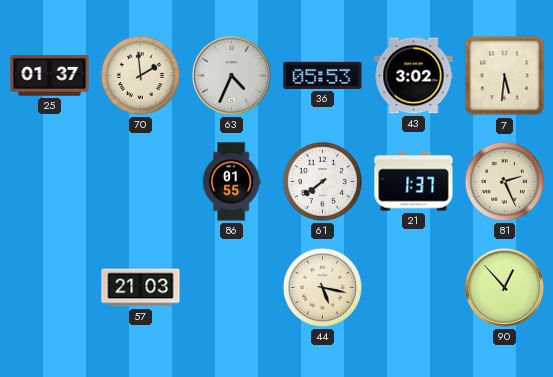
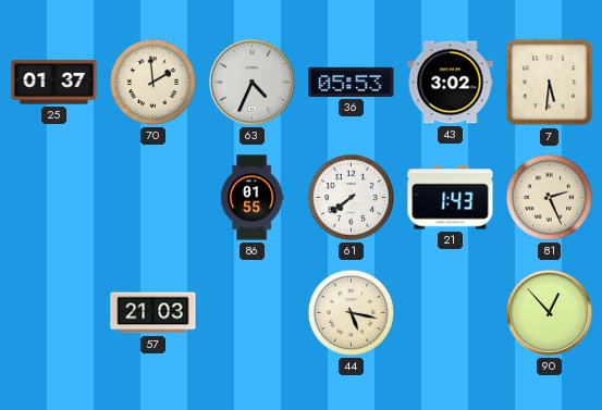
21: 1:37 -> 1:43
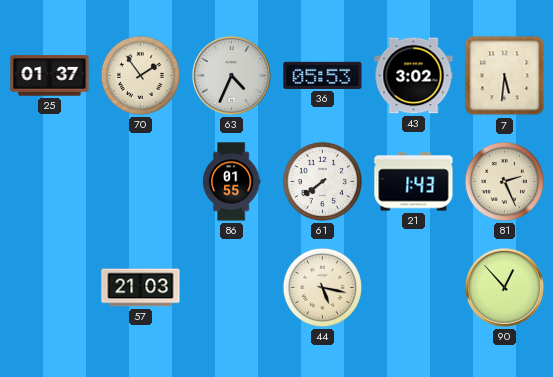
70: 1:59 -> 1:54
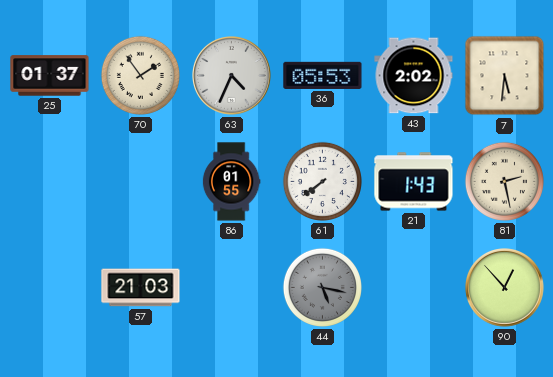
43: 3:02 -> 2:02
81: 2:26 -> 2:28
44 dial: cream -> grey
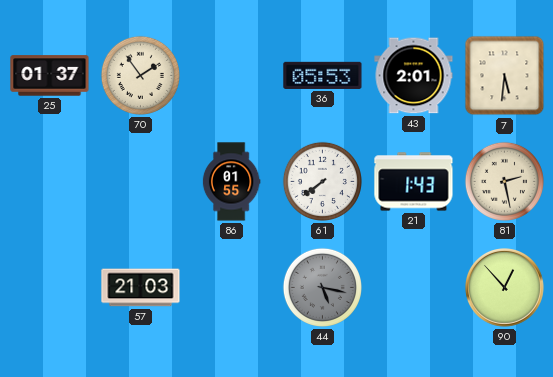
63: 4:34 -> none
43: 2:02 -> 2:01
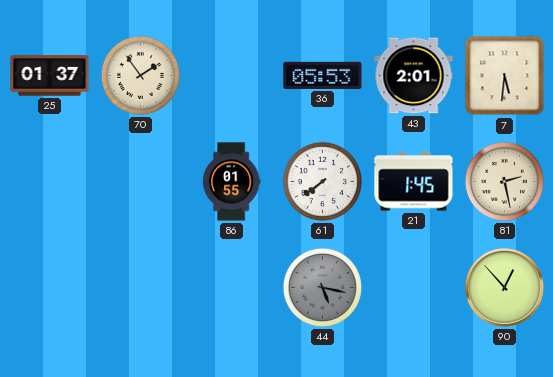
21: 1:43 -> 1:45
57: 21:03 -> none
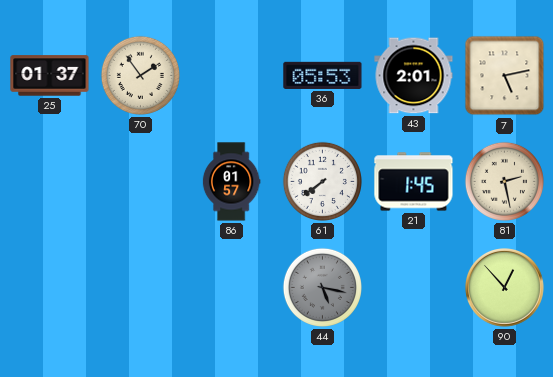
7: 5:31 -> 5:13
86: 01:55 -> 01:57
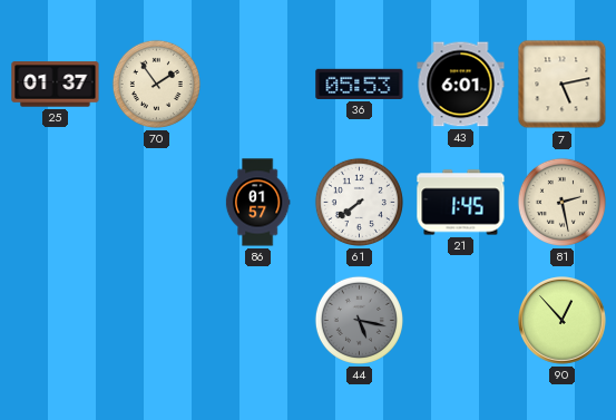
43: 2:01 -> 6:01
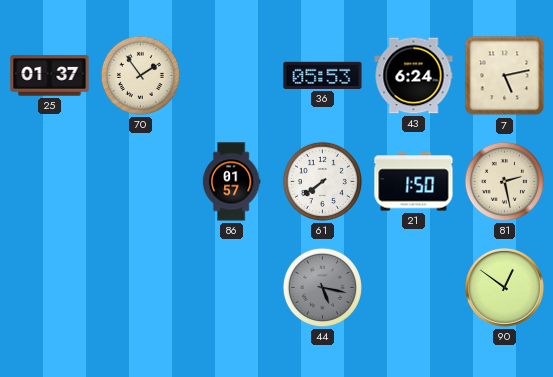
43: 6:01 -> 6:24
21: 1:45 -> 1:50
90: 12:53 -> 12:51
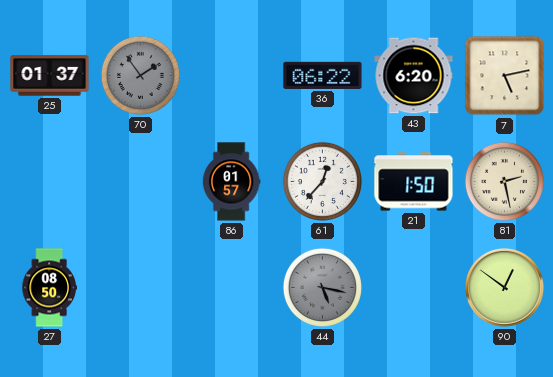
70 dial: cream -> grey
36: 05:53 -> 06:22
43: 6:24 -> 6:20
61: 7:39 -> 12:37
27: none -> 08:50
